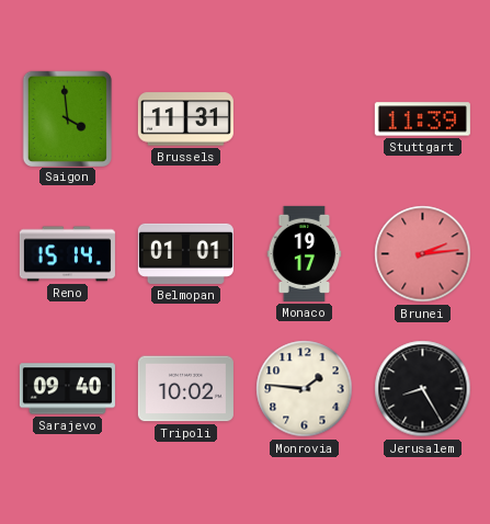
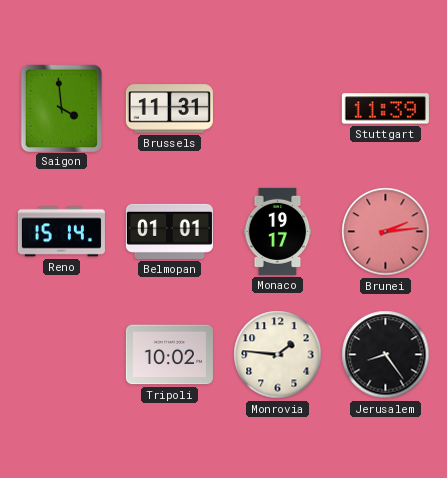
Sarajevo: 09:40 -> none
Jerusalem: 8:25 -> 8:24
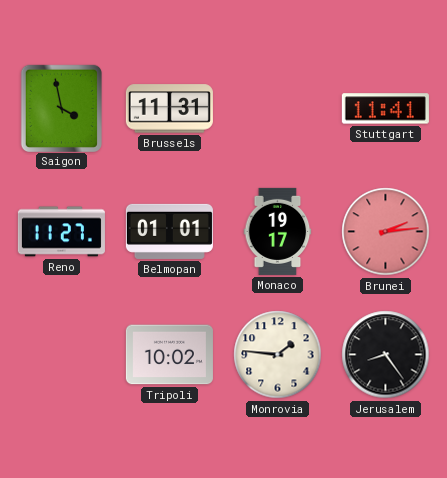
Saigon: 3:59 -> 3:58
Stuttgart: 11:39 -> 11:41
Reno: 15:14 -> 11:27
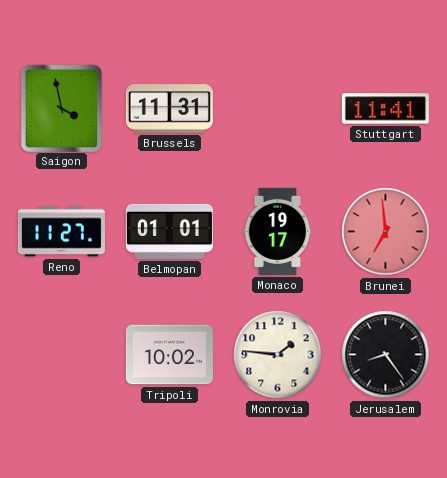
Brunei: 2:14 -> 6:59
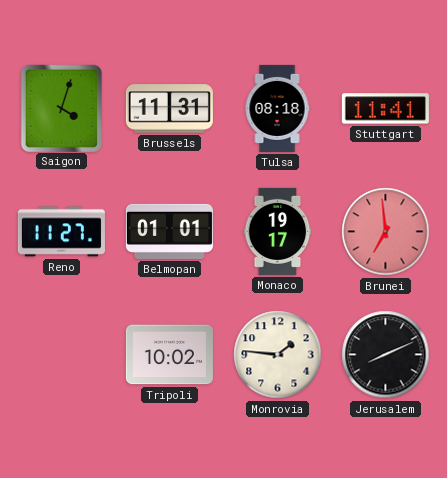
Saigon: 3:58 -> 4:03
Tulsa: none -> 08:18
Jerusalem: 8:24 -> 8:11
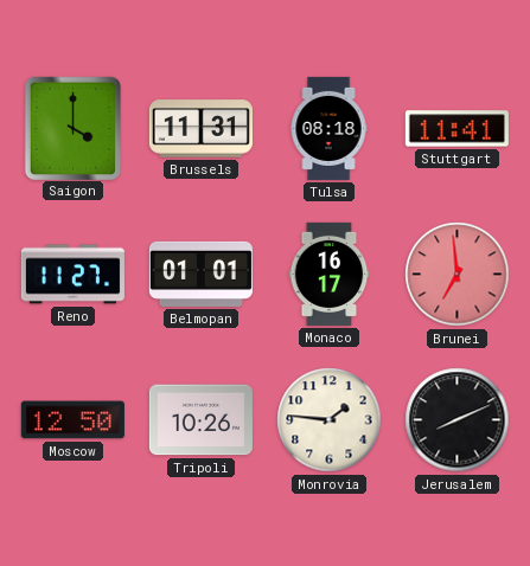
Saigon: 4:03 -> 4:00
Monaco: 19:17 -> 16:17
Moscow: none -> 12:50
Tripoli: 10:02 -> 10:26
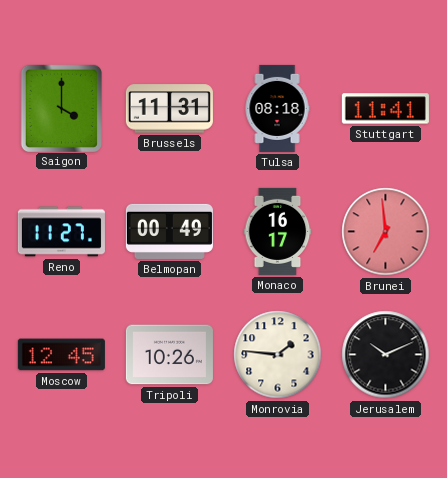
Belmopan: 01:01 -> 00:49
Moscow: 12:50 -> 12:45
Jerusalem: 8:11 -> 10:11
